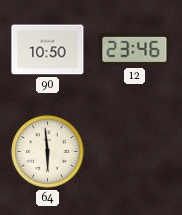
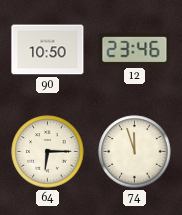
64: 5:59 -> 6:15
74: none -> 11:57
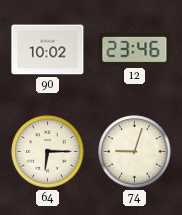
90: 10:50 -> 10:02
74: 11:57 -> 9:03
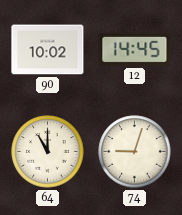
12: 23:46 -> 14:45
64: 6:15 -> 11:00
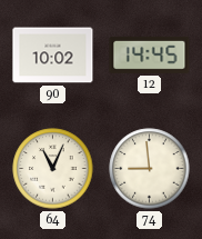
64: 11:00 -> 11:04
74: 9:03 -> 8:59
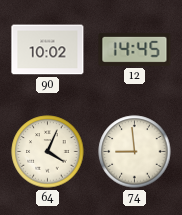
64: 11:04 -> 4:04
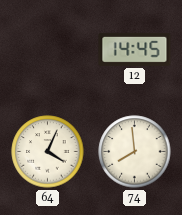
90: 10:02 -> none
74: 8:59 -> 7:59
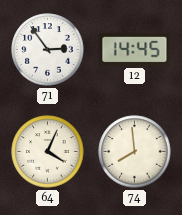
71: none -> 2:54
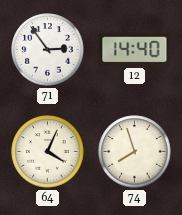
12: 14:45 -> 14:40
74: 7:59 -> 7:57
